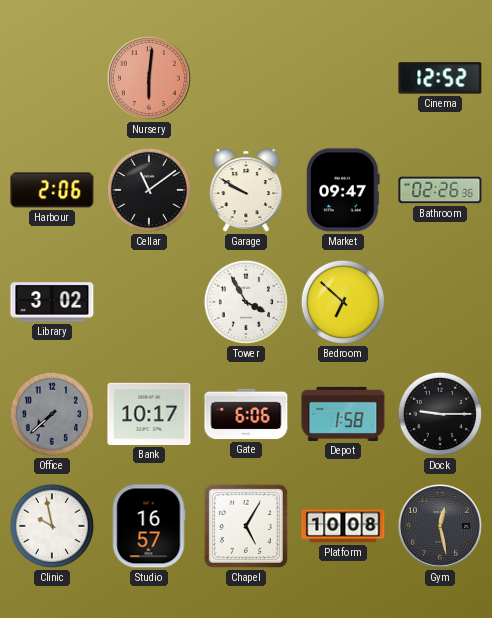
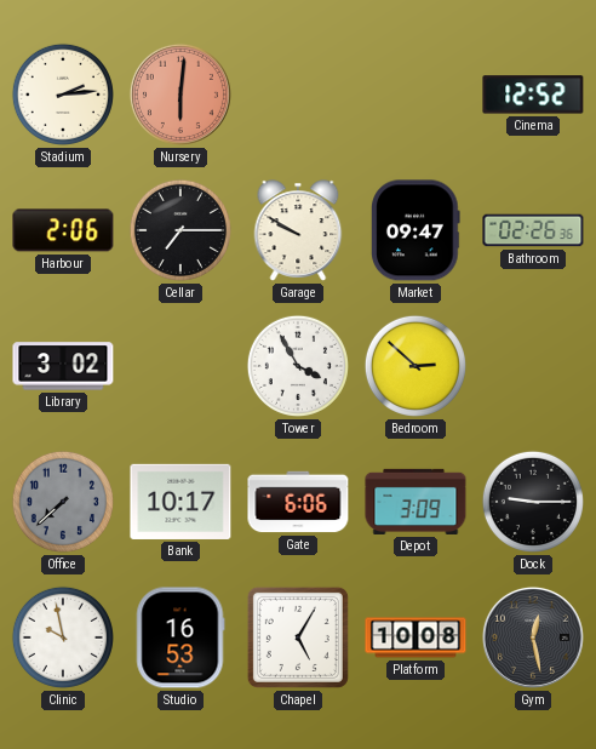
Stadium: none -> 2:14
Cellar: 11:09 -> 7:15
Bedroom: 6:52 -> 2:52
Depot: 1:58 -> 3:09
Studio: 16:57 -> 16:53
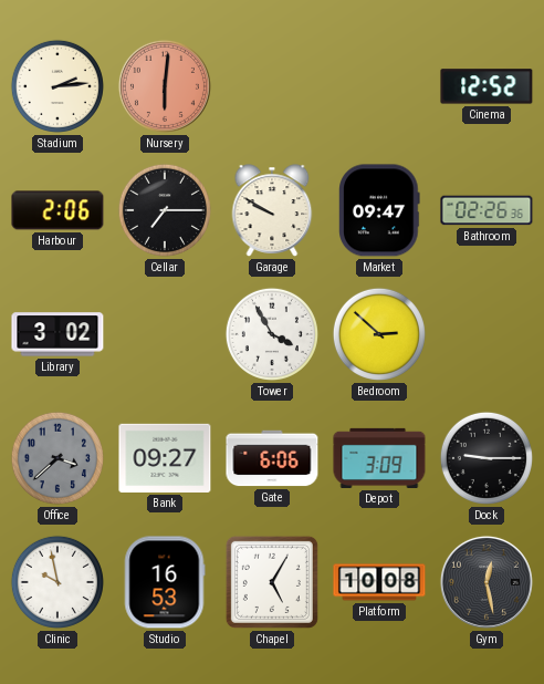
Office: 7:38 -> 3:38
Bank: 10:17 -> 09:27
